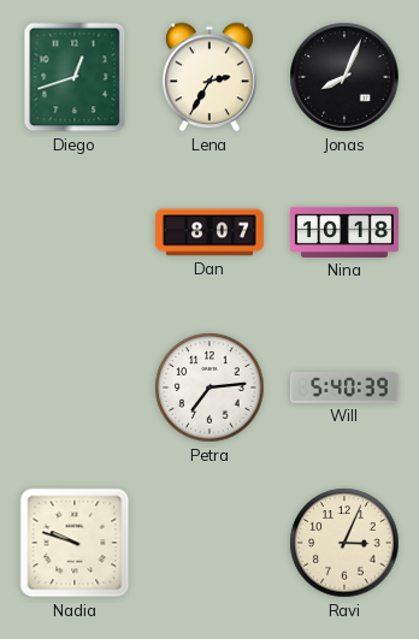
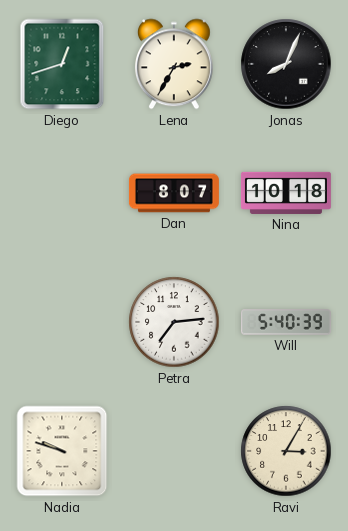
Ravi: 3:04 -> 3:05
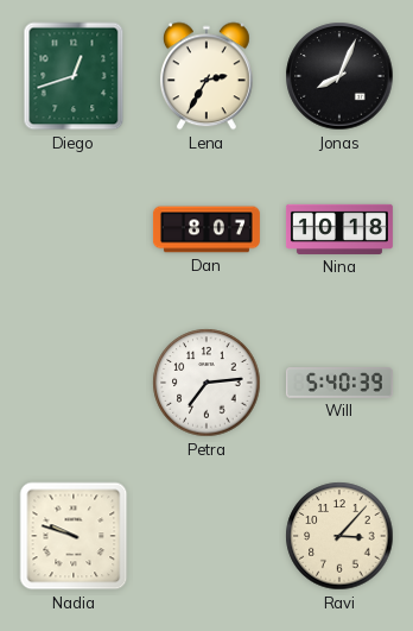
Ravi: 3:05 -> 3:07
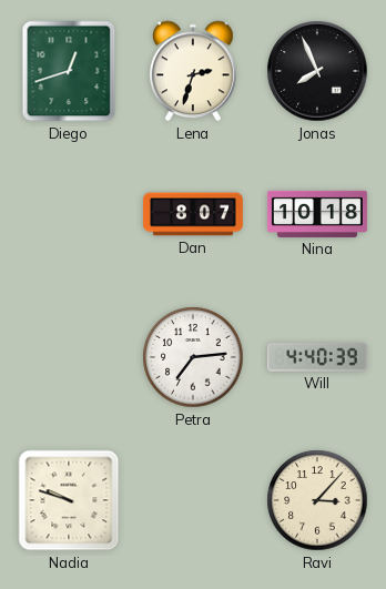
Lena: 2:35 -> 2:33
Jonas: 8:04 -> 7:56
Will: 5:40 -> 4:40
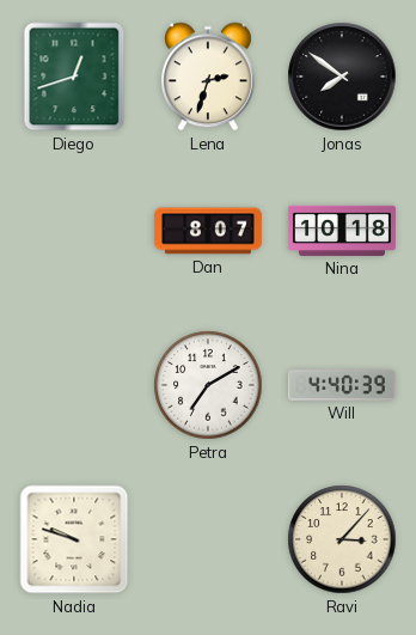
Jonas: 7:56 -> 7:51
Petra: 7:14 -> 7:10
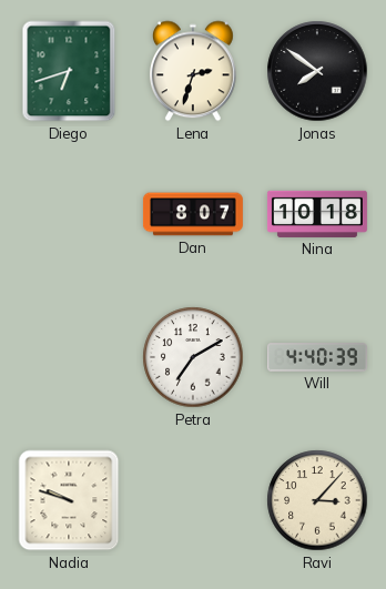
Diego: 12:42 -> 6:42
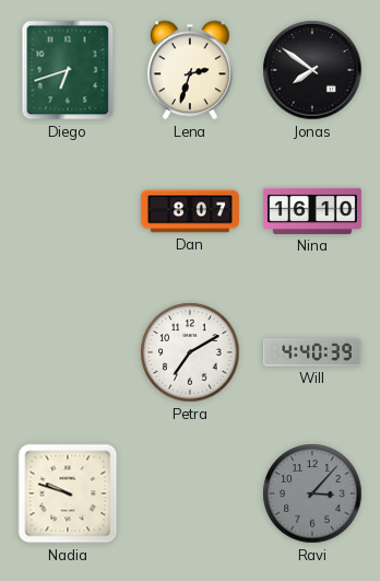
Nina: 10:18 -> 16:10
Ravi dial: cream -> grey
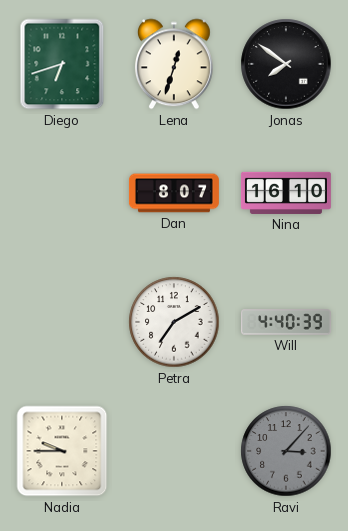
Lena: 2:33 -> 12:33
Nadia: 9:48 -> 9:45
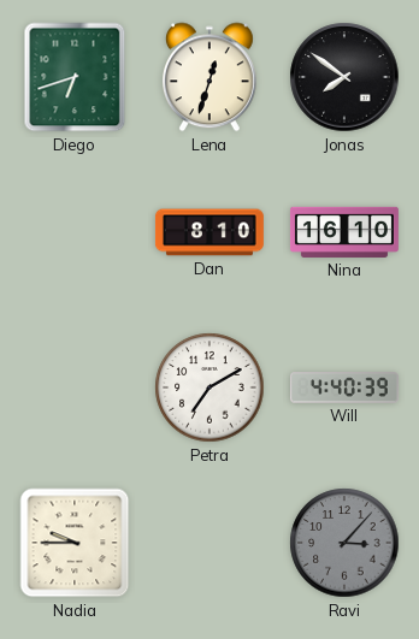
Dan: 8:07 -> 8:10
